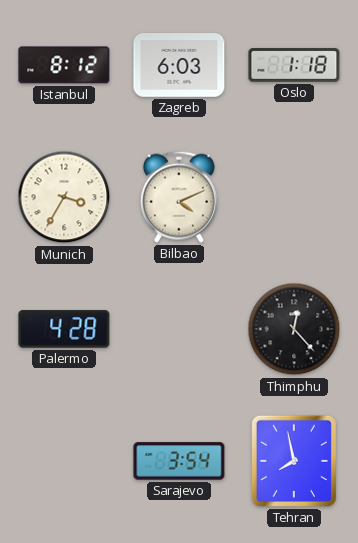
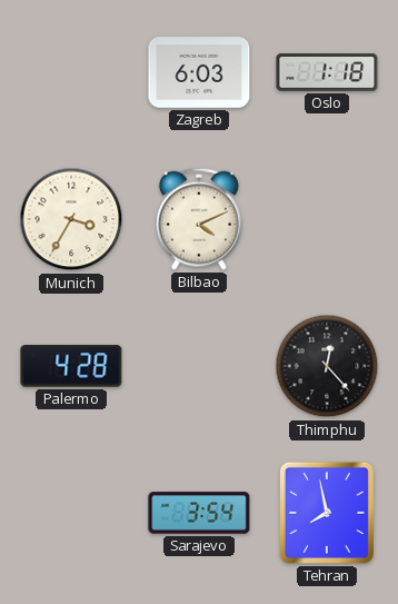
Istanbul: 8:12 -> none
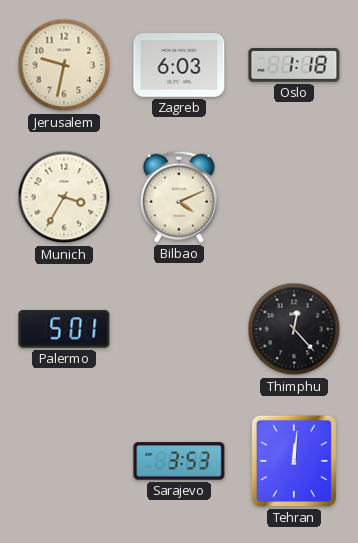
Jerusalem: none -> 9:32
Palermo: 4:28 -> 5:01
Sarajevo: 3:54 -> 3:53
Tehran: 7:58 -> 12:01
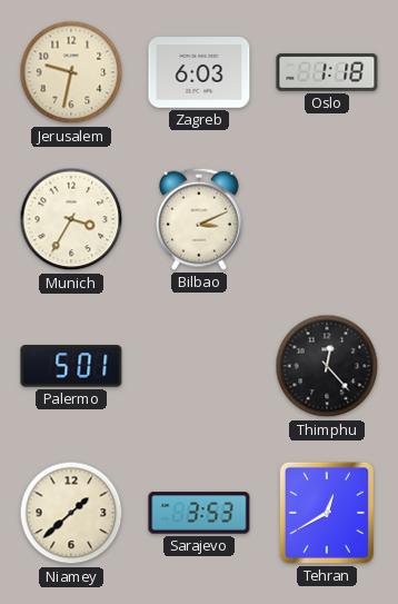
Bilbao: 4:11 -> 3:11
Niamey: none -> 1:38
Tehran: 12:01 -> 12:40
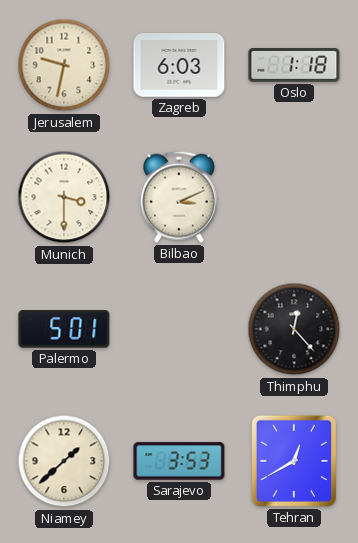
Munich: 3:35 -> 3:30
